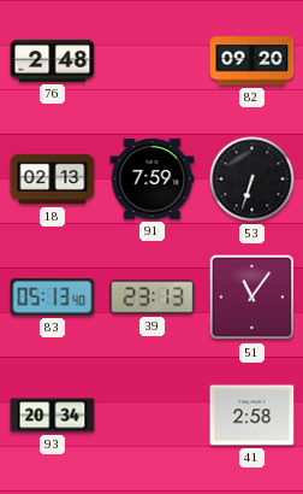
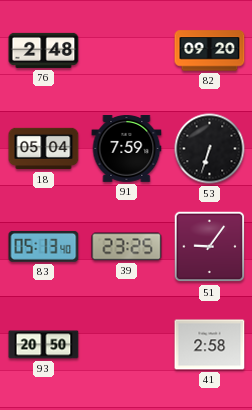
18: 02:13 -> 05:04
39: 23:13 -> 23:25
51: 11:06 -> 9:06
93: 20:34 -> 20:50
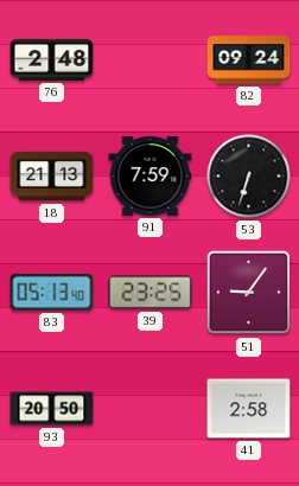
82: 09:20 -> 09:24
18: 05:04 -> 21:13
